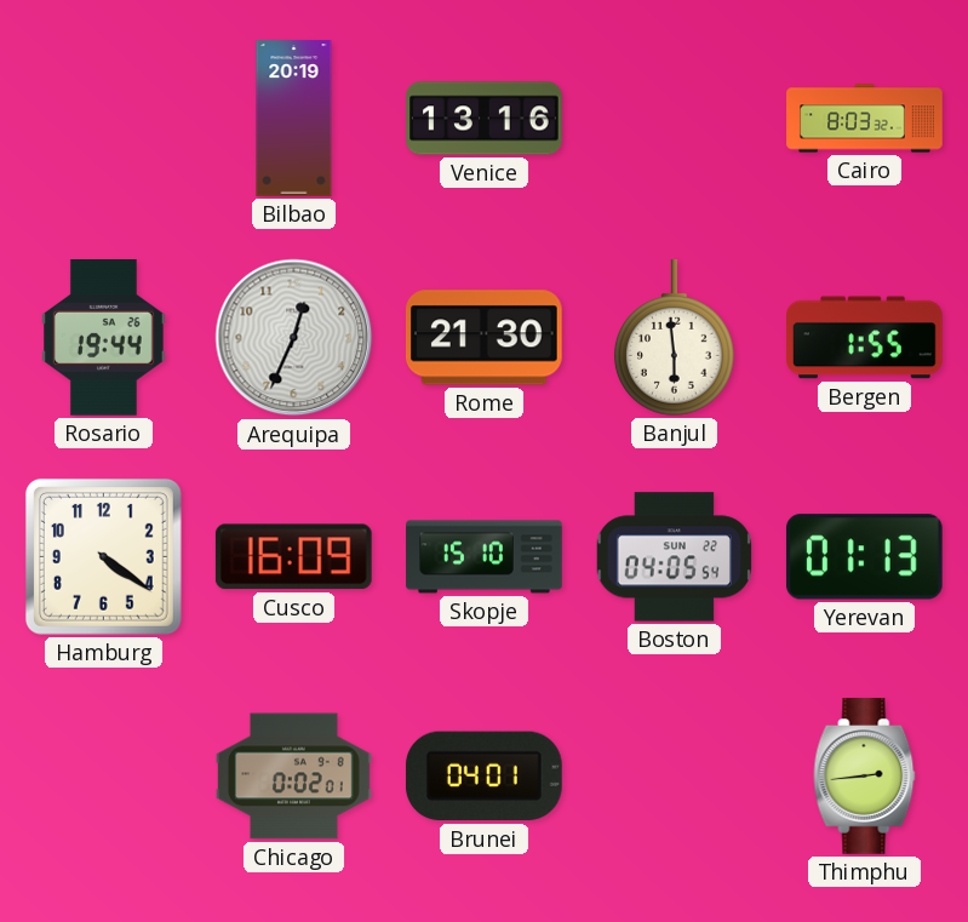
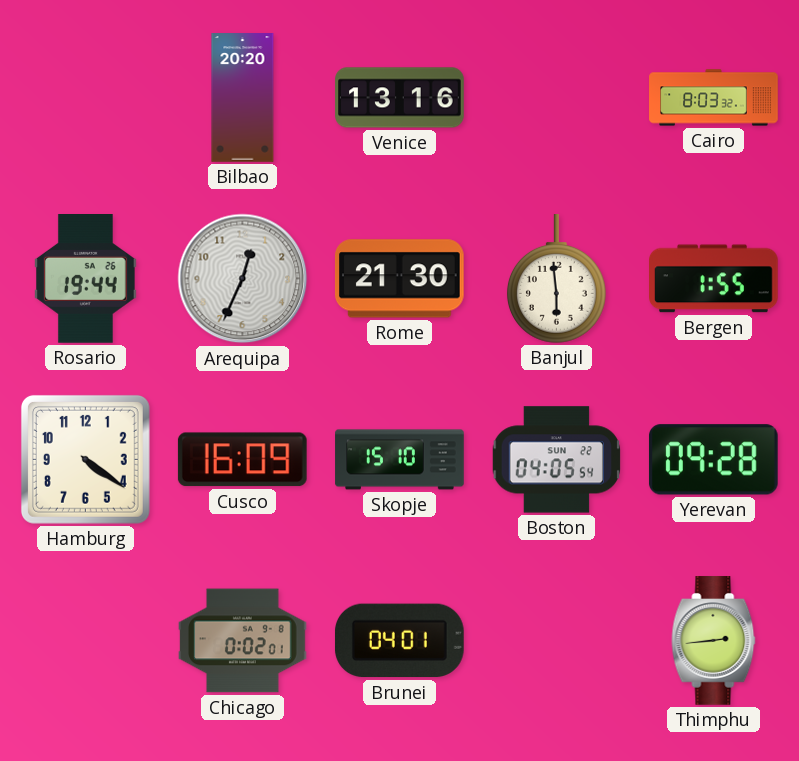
Bilbao: 20:19 -> 20:20
Yerevan: 01:13 -> 09:28
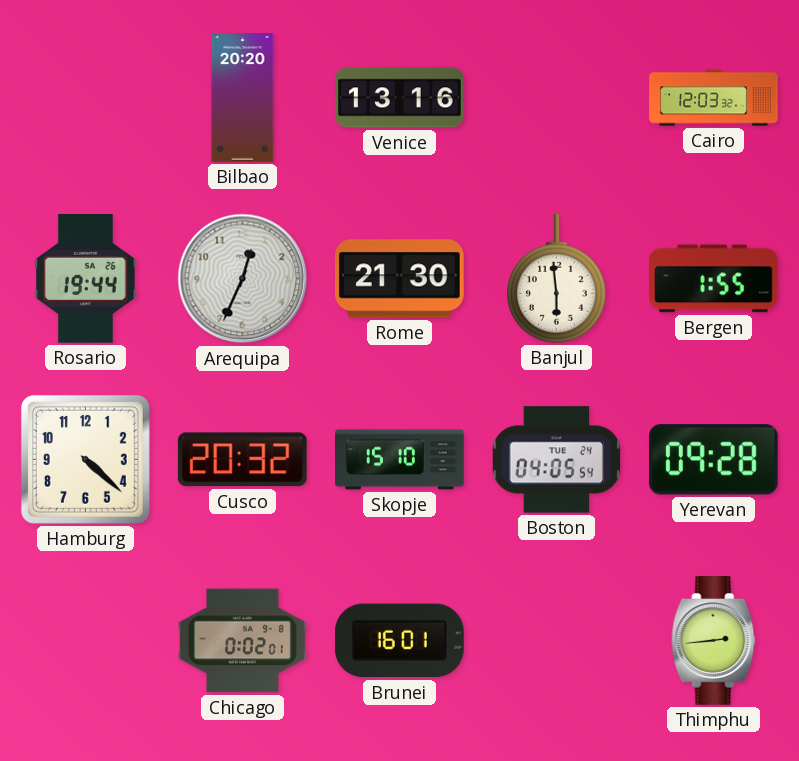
Cairo: 8:03 -> 12:03
Hamburg: 4:21 -> 4:22
Cusco: 16:09 -> 20:32
Boston date: SUN 22 -> TUE 24
Brunei: 04:01 -> 16:01
